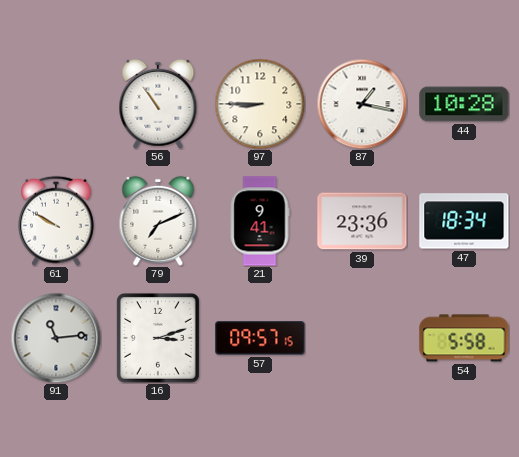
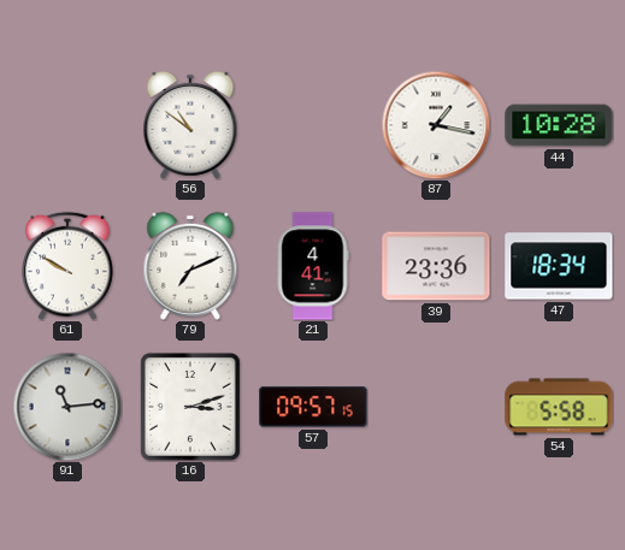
56: 10:54 -> 10:51
97: 8:45 -> none
21: 9:41 -> 4:41
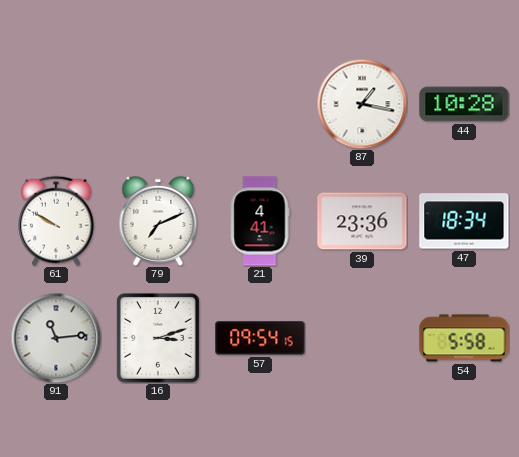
56: 10:51 -> none
57: 09:57 -> 09:54
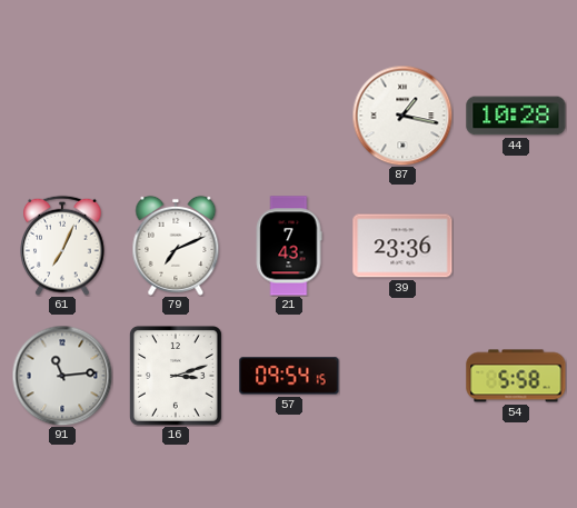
61: 9:50 -> 7:04
21: 4:41 -> 7:43
47: 18:34 -> none
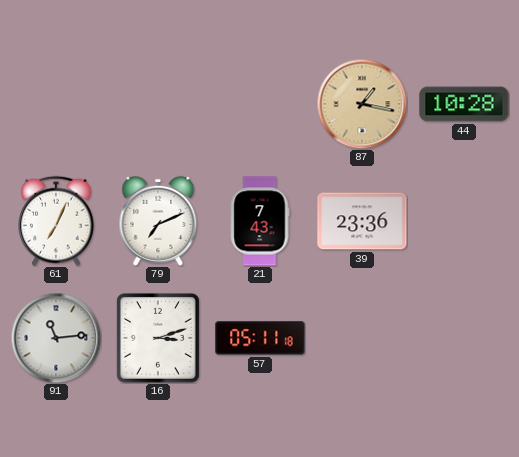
87 dial: white -> champagne
57: 09:54 -> 05:11
54: 5:58 -> none
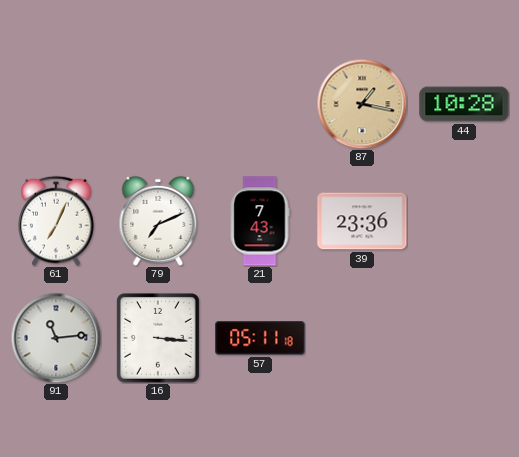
16: 3:12 -> 3:16
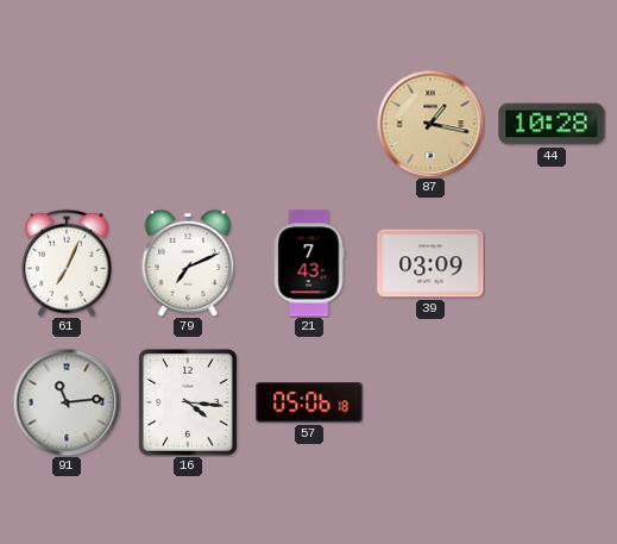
39: 23:36 -> 03:09
16: 3:16 -> 4:16
57: 05:11 -> 05:06
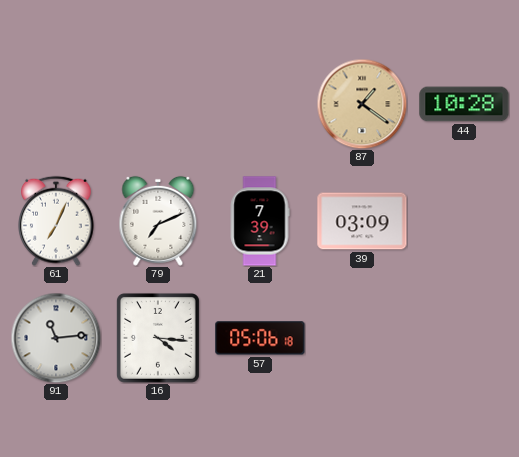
87: 1:17 -> 1:21
21: 7:43 -> 7:39
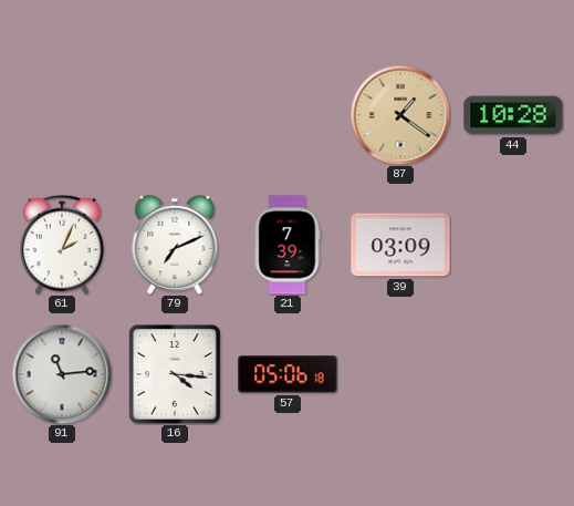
61: 7:04 -> 2:04
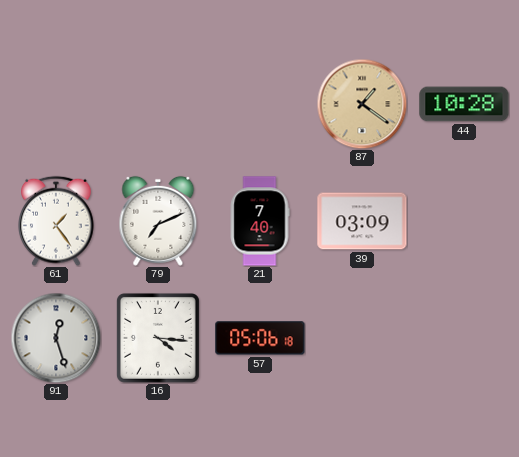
61: 2:04 -> 1:24
21: 7:39 -> 7:40
91: 11:14 -> 12:27
